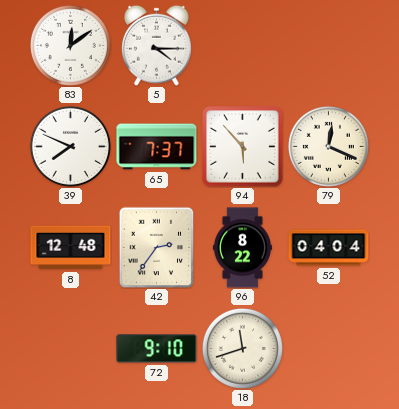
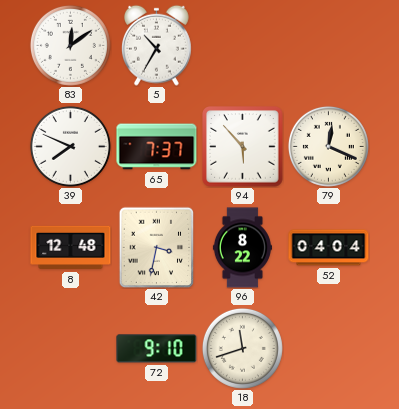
5: 4:15 -> 10:35
42: 2:36 -> 3:32
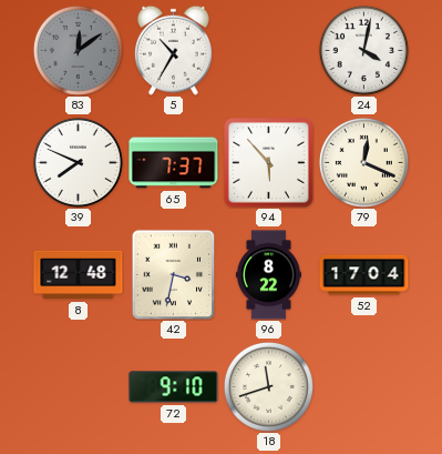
83 dial: white -> grey
24: none -> 4:02
52: 04:04 -> 17:04
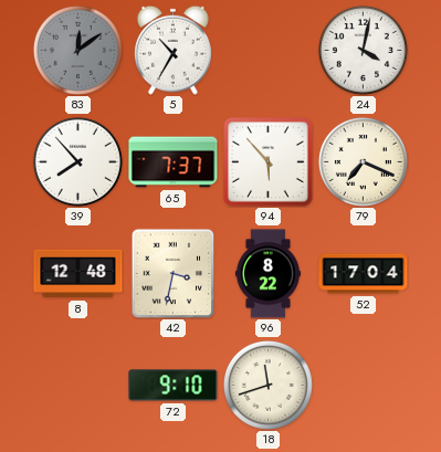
39: 7:49 -> 7:53
79: 12:19 -> 7:19
